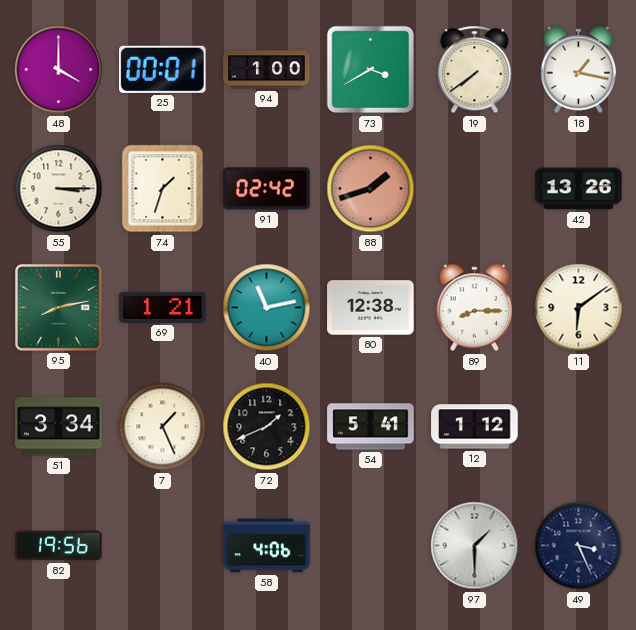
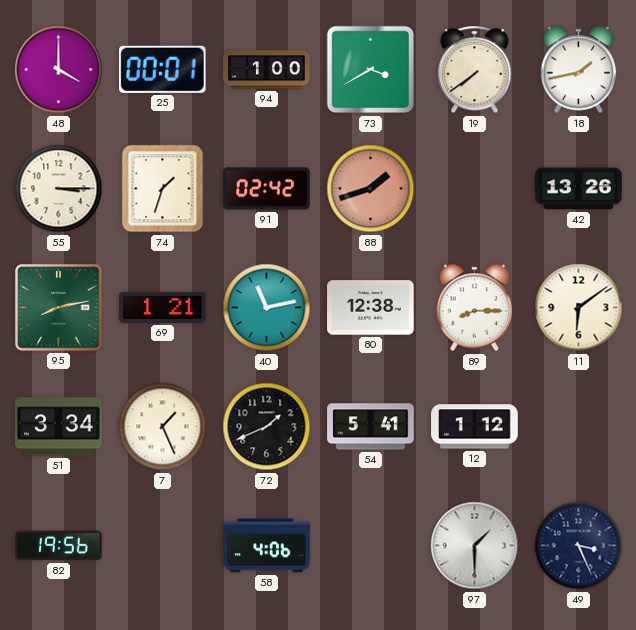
18: 1:17 -> 1:43
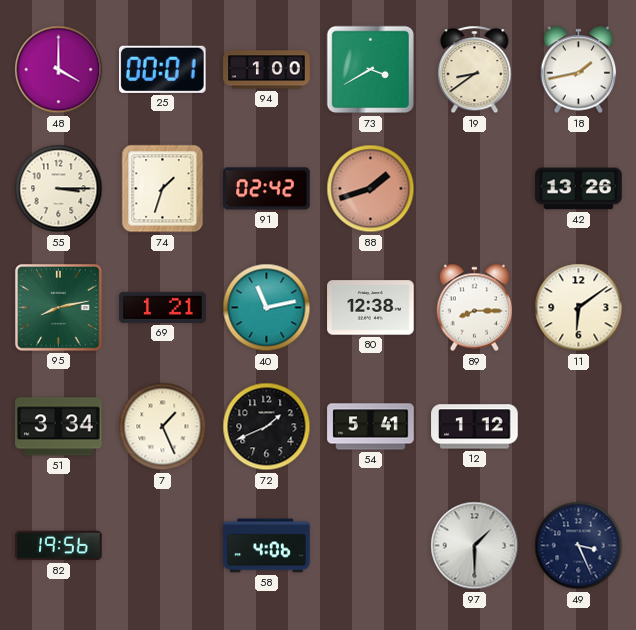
19: 7:39 -> 8:39
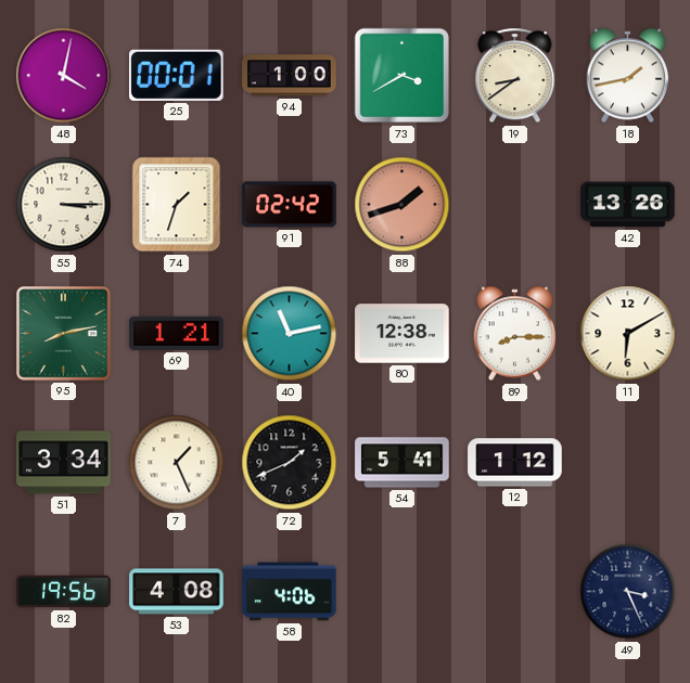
48: 4:00 -> 4:02
11: 6:09 -> 6:10
53: none -> 4:08
97: 1:30 -> none
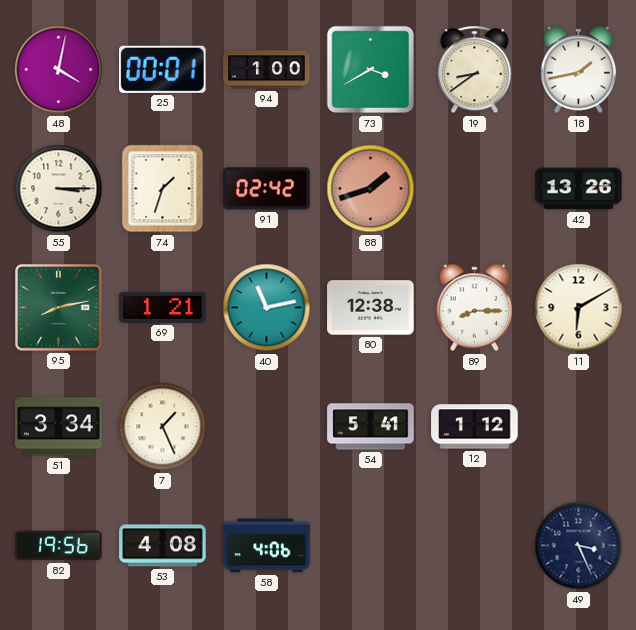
72: 1:41 -> none
